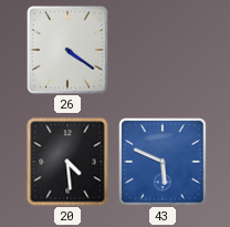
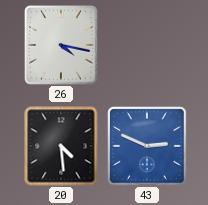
26: 4:21 -> 4:17
43: 5:49 -> 2:49
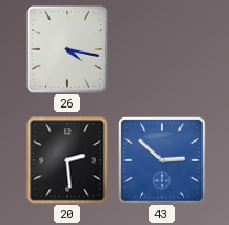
20: 4:29 -> 2:29
43: 2:49 -> 2:52
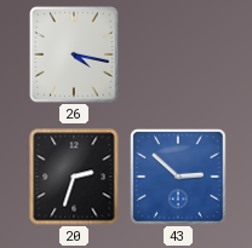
20: 2:29 -> 2:33
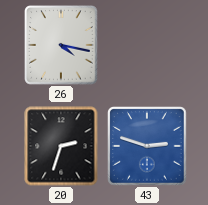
43: 2:52 -> 2:48
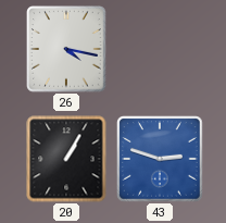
20: 2:33 -> 1:05
